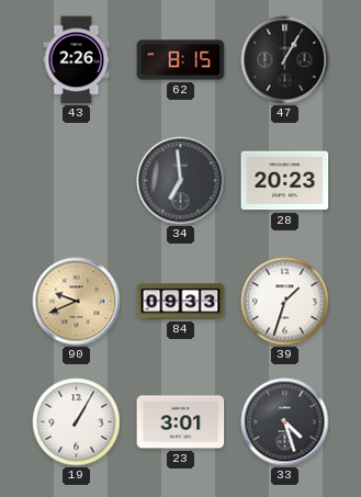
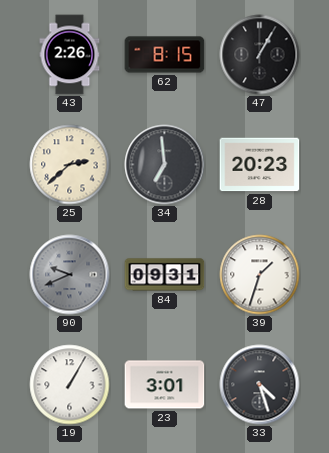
25: none -> 2:38
90 dial: champagne -> grey
84: 09:33 -> 09:31
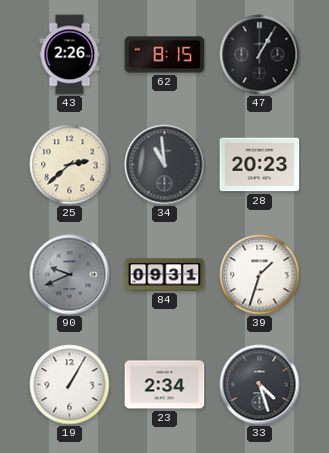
34: 6:59 -> 10:59
23: 3:01 -> 2:34
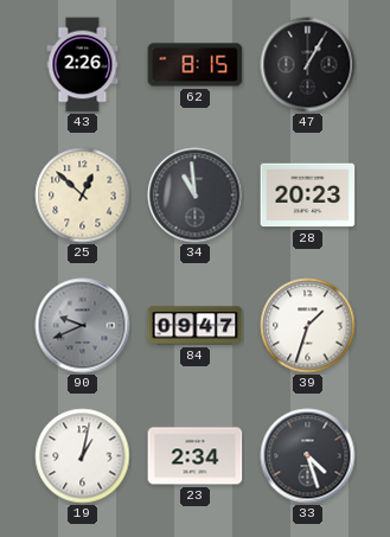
25: 2:38 -> 12:52
84: 09:31 -> 09:47
19: 1:05 -> 1:02
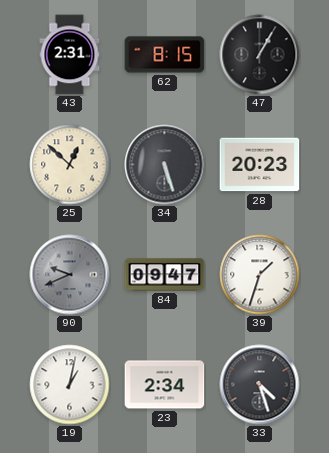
43: 2:26 -> 2:31
34: 10:59 -> 5:27
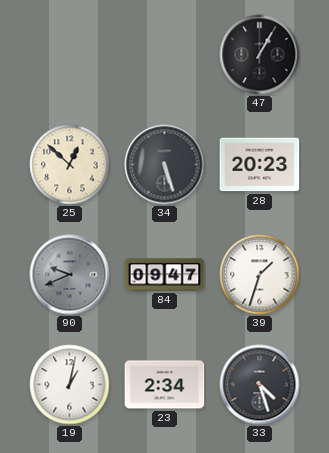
43: 2:31 -> none
62: 8:15 -> none
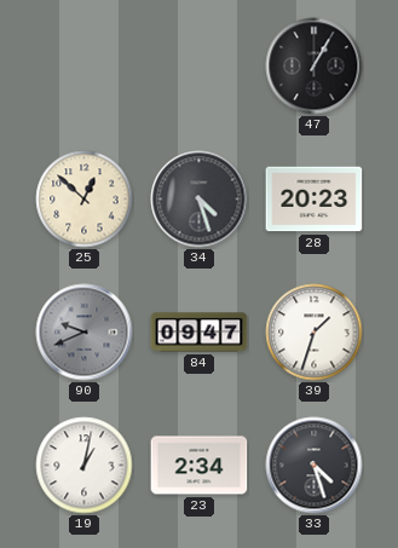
34: 5:27 -> 4:27
